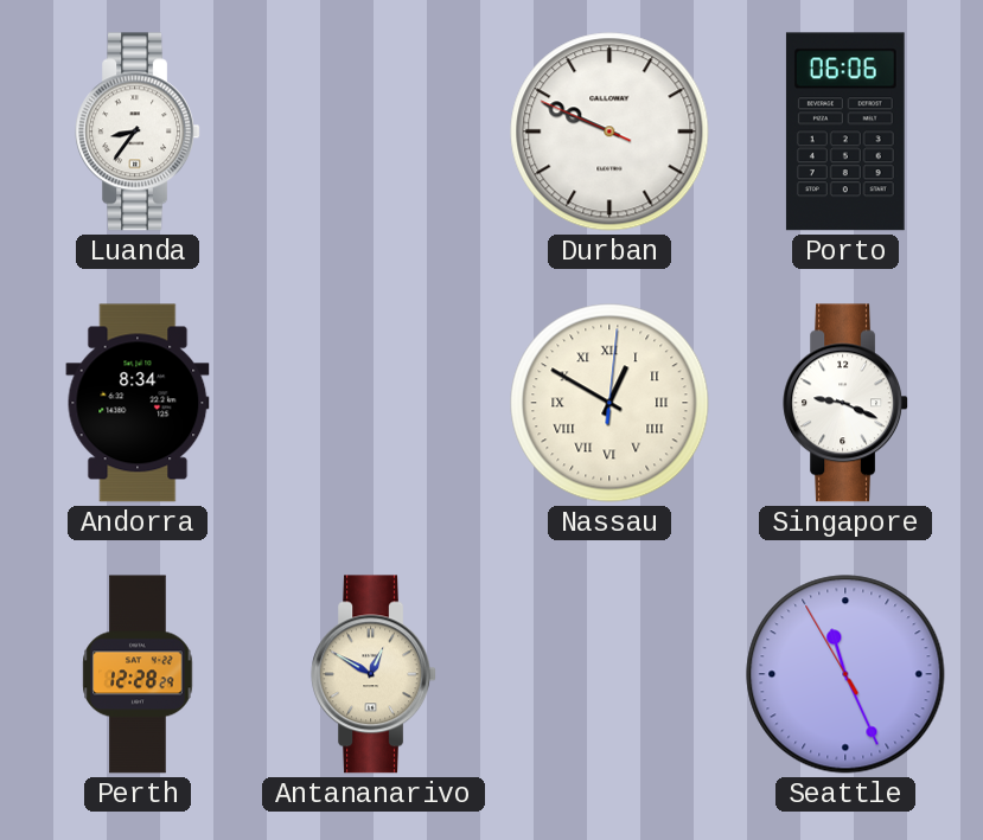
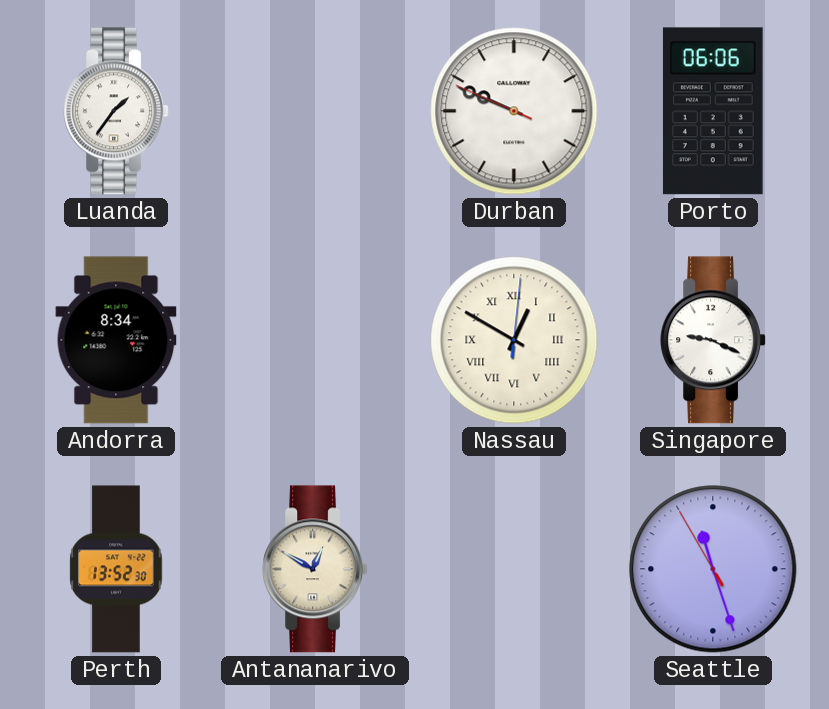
Luanda: 8:36 -> 1:36
Perth: 12:28 -> 13:52
Seattle: 11:25 -> 11:26
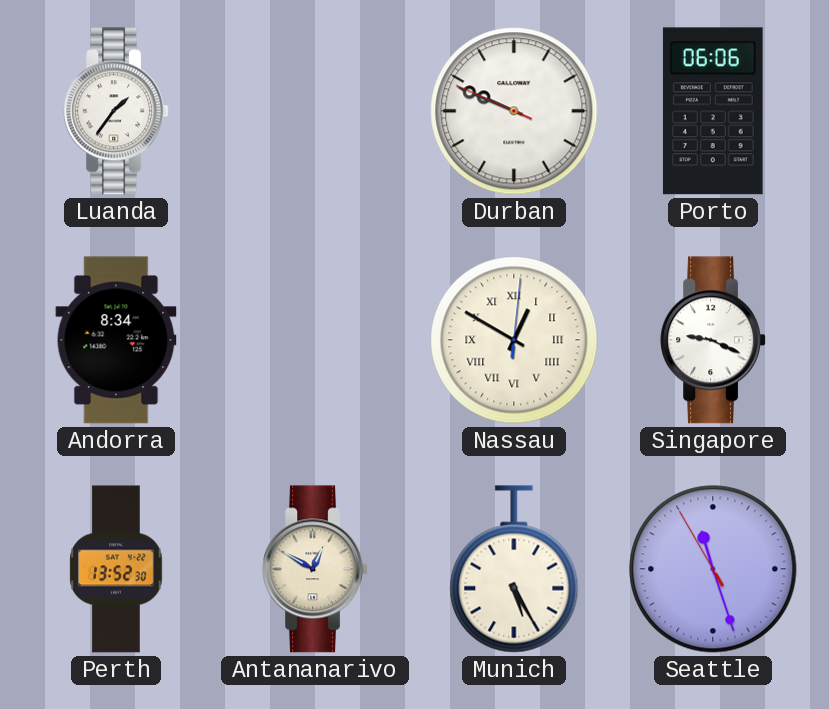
Munich: none -> 5:25
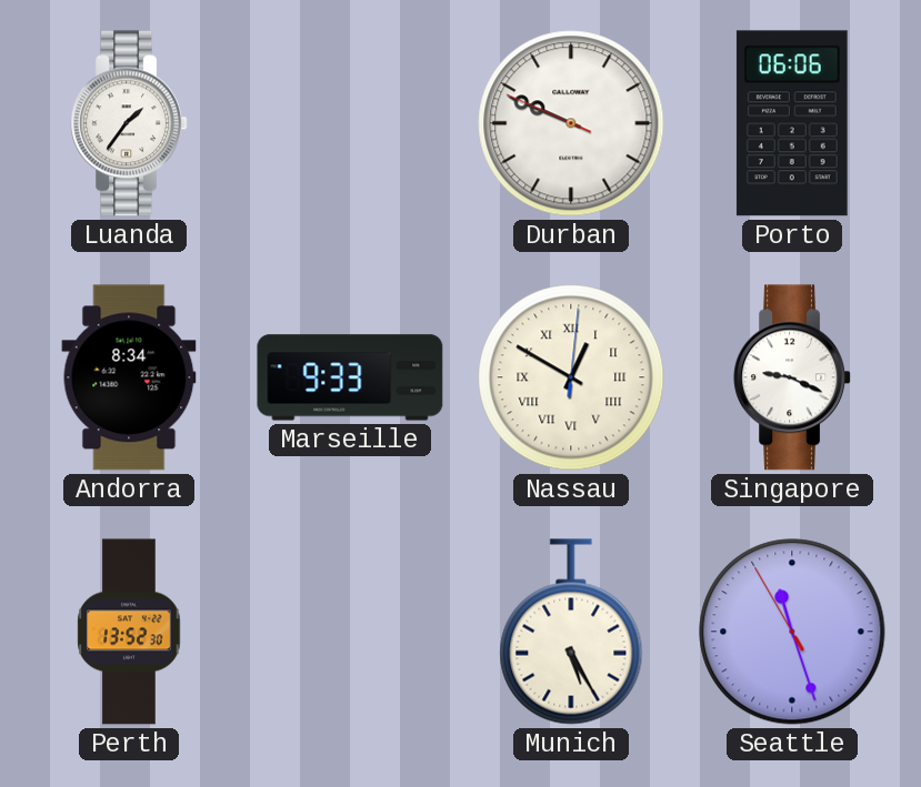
Marseille: none -> 9:33
Antananarivo: 12:50 -> none
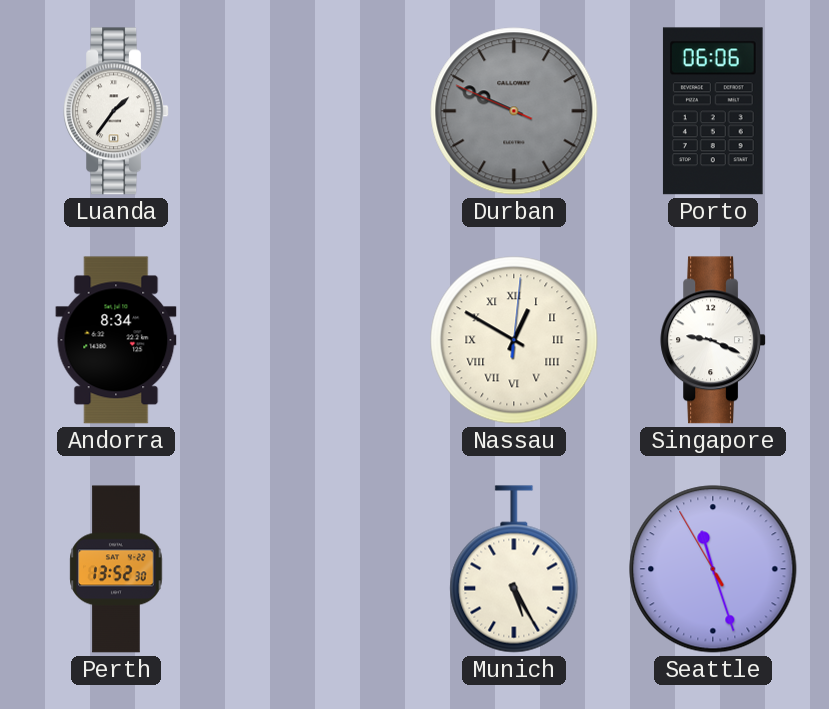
Durban dial: white -> grey
Marseille: 9:33 -> none
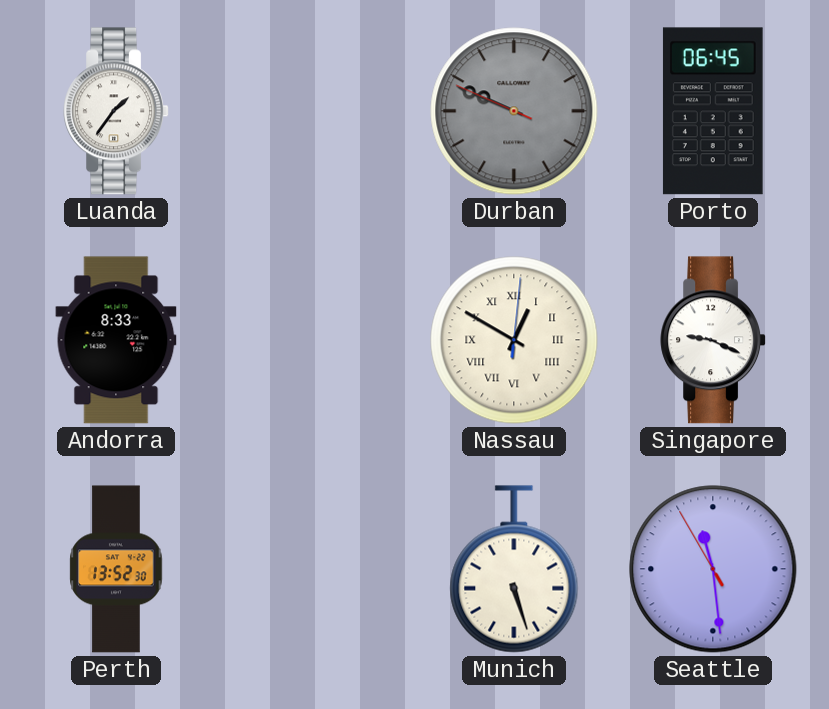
Porto: 06:06 -> 06:45
Andorra: 8:34 -> 8:33
Munich: 5:25 -> 5:27
Seattle: 11:26 -> 11:28
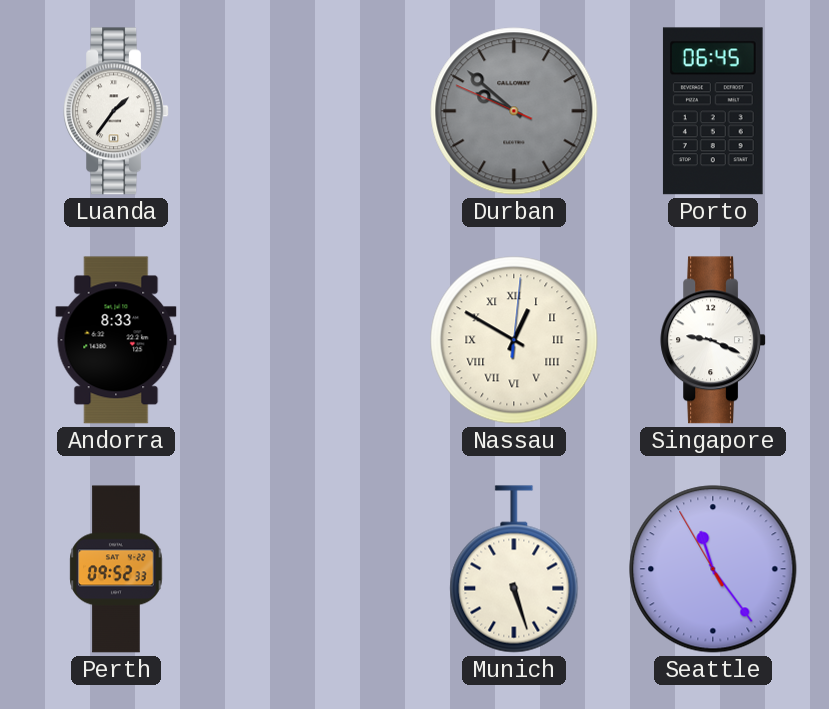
Durban: 9:48 -> 9:51
Perth: 13:52 -> 09:52
Seattle: 11:28 -> 11:23
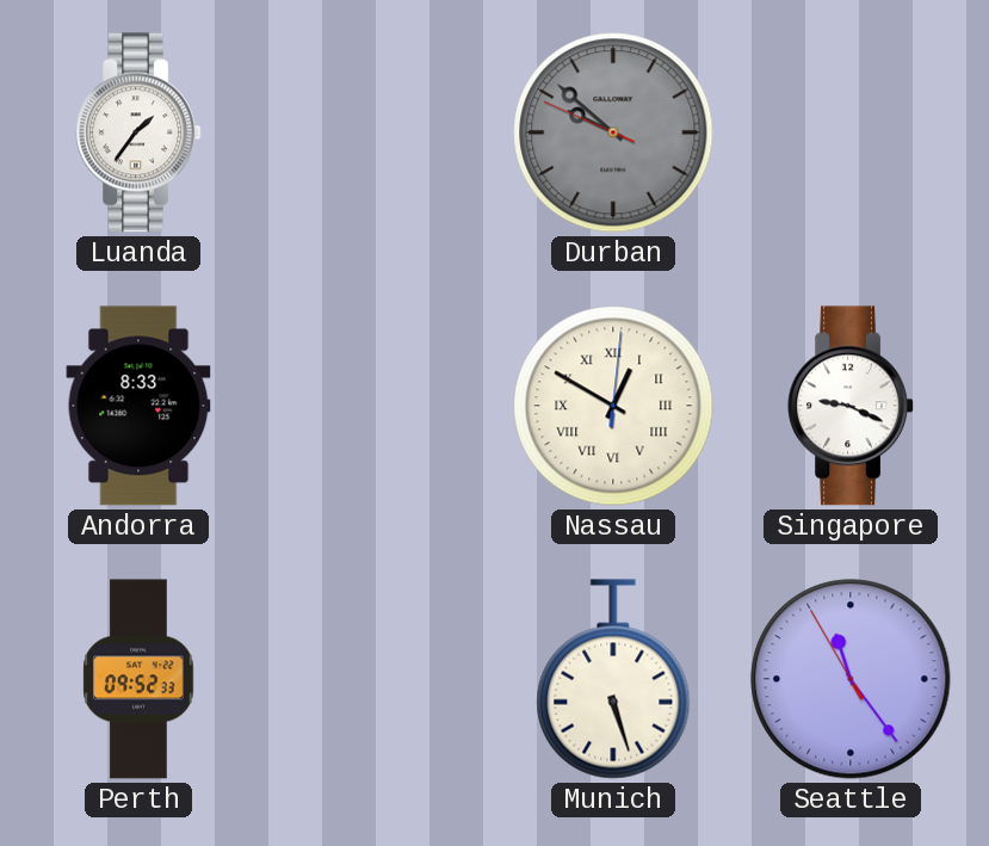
Porto: 06:45 -> none
